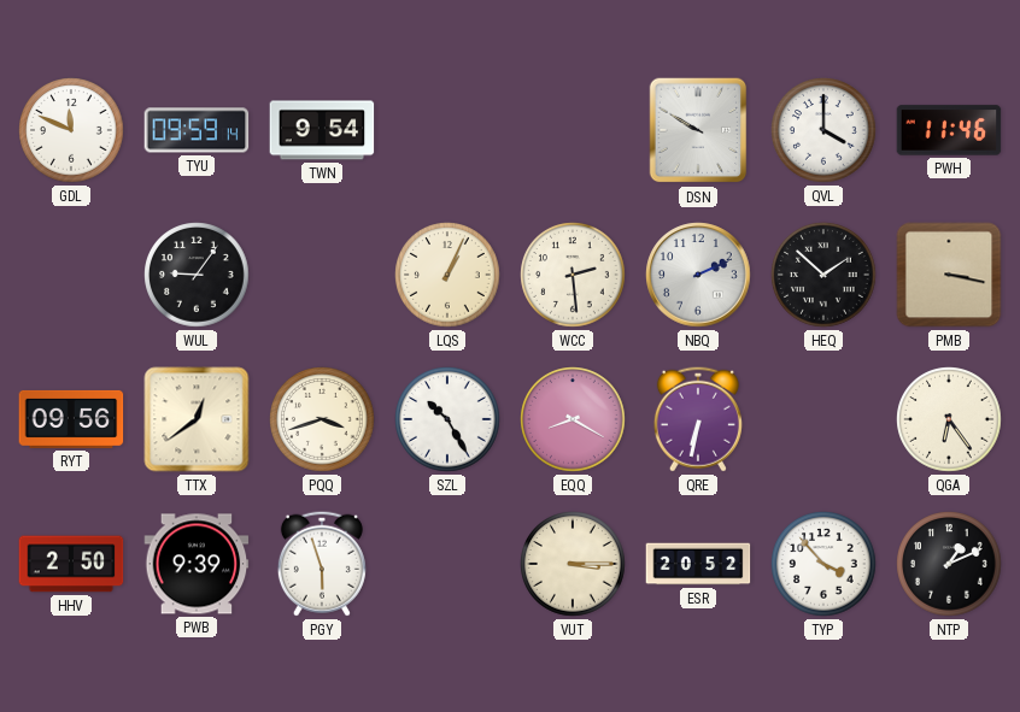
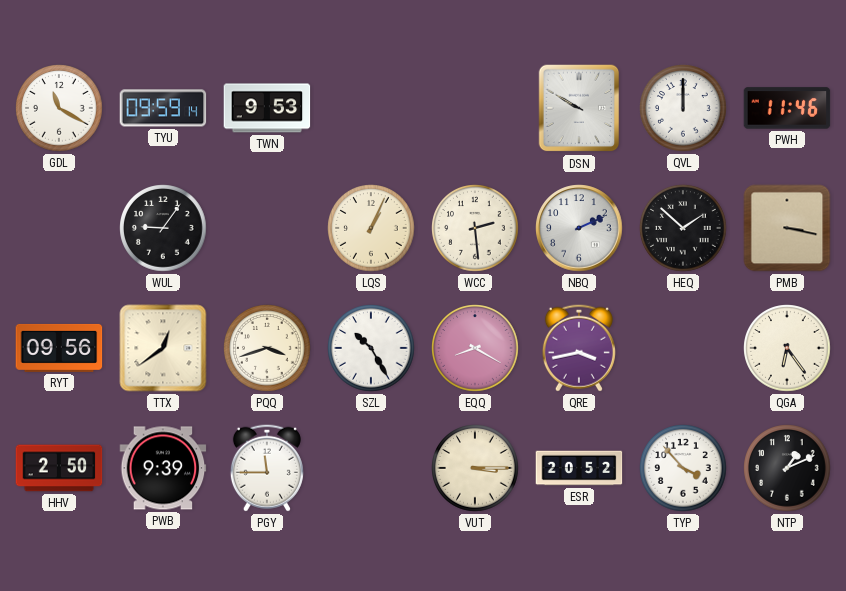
GDL: 11:49 -> 11:20
TWN: 9:54 -> 9:53
QVL: 4:00 -> 12:00
QRE: 6:32 -> 3:43
PGY: 5:57 -> 11:45
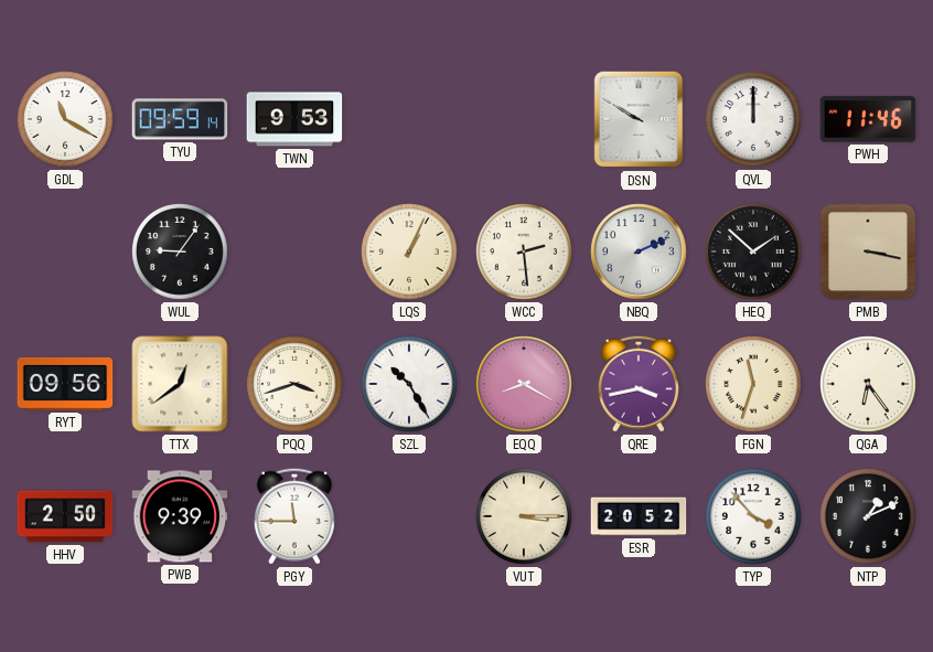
FGN: none -> 11:33
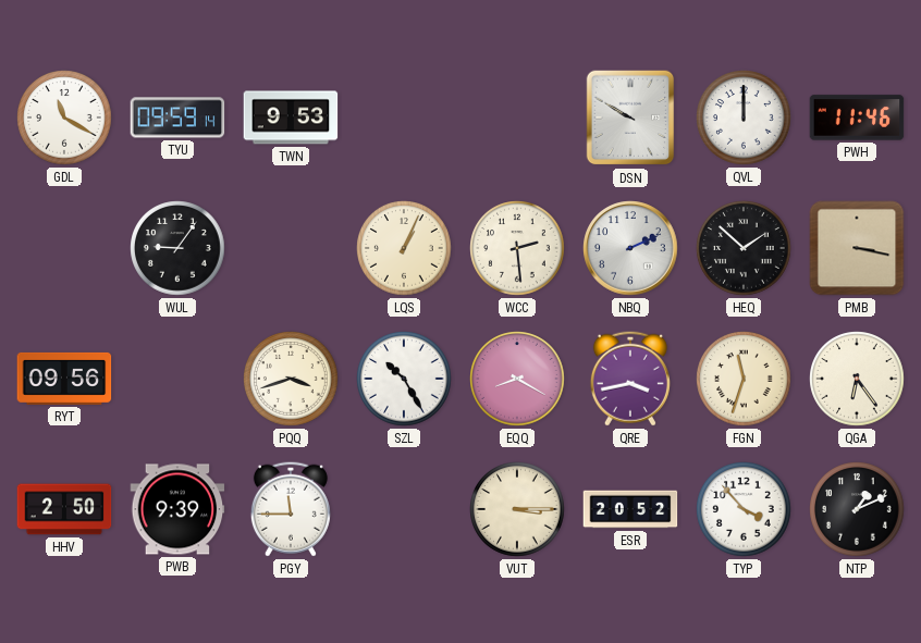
TTX: 12:39 -> none
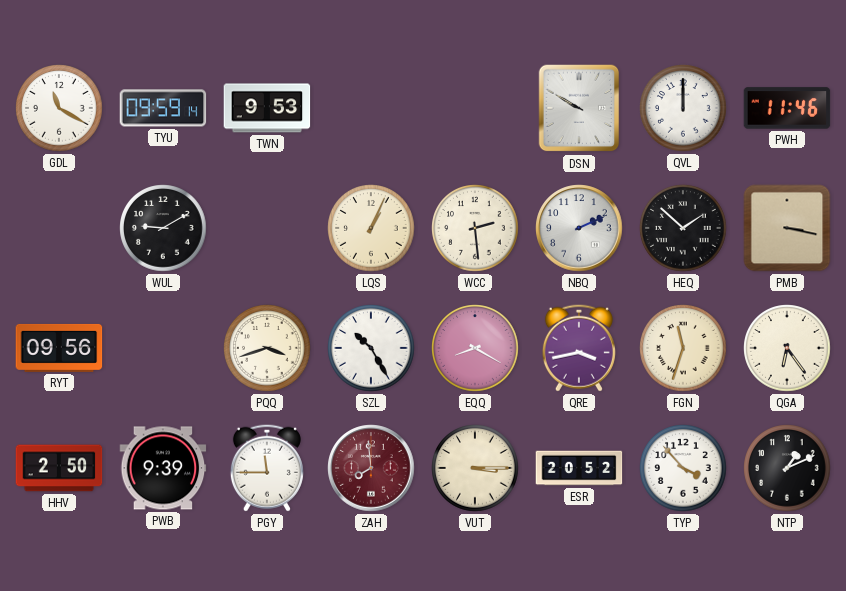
WUL: 9:06 -> 9:10
ZAH: none -> 7:59
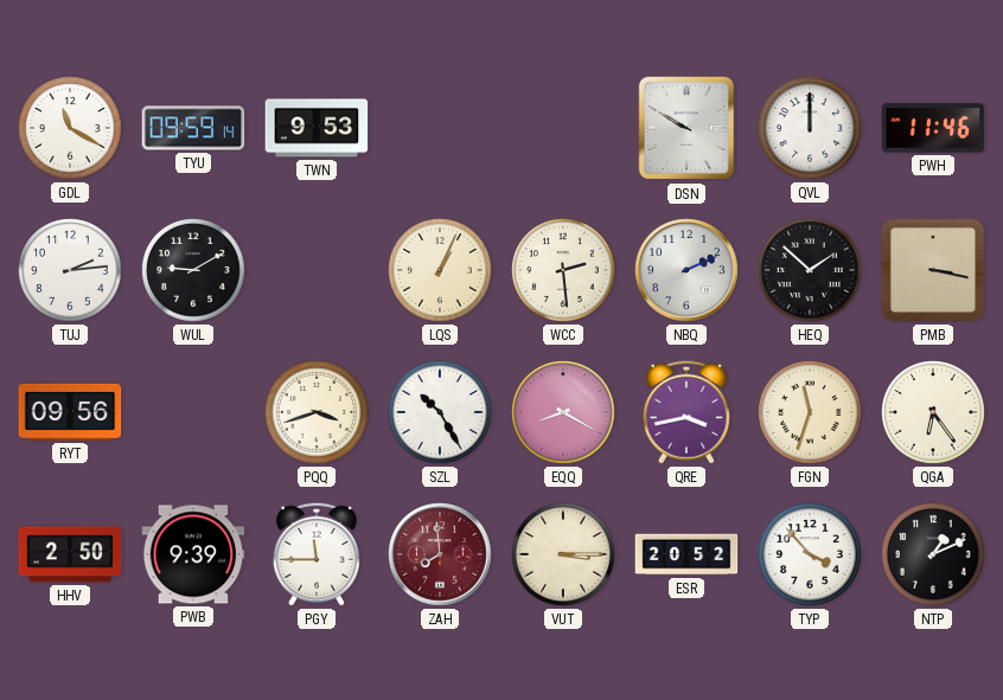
TUJ: none -> 2:14
